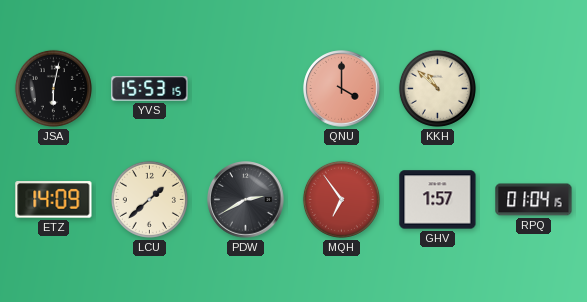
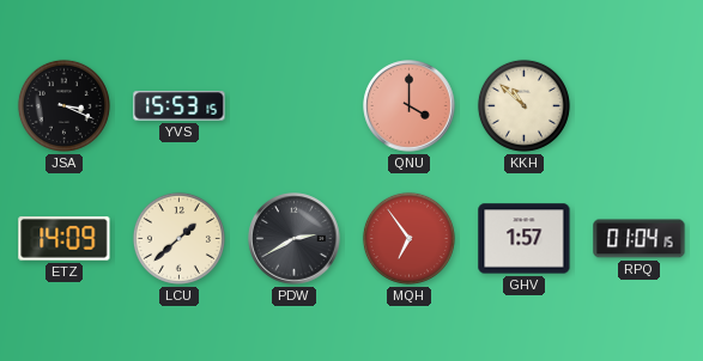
JSA: 6:02 -> 3:19
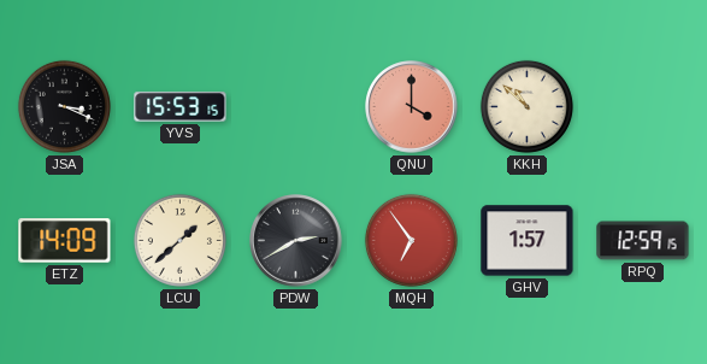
RPQ: 01:04 -> 12:59
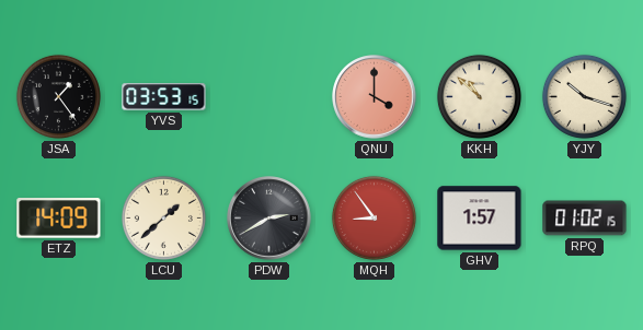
JSA: 3:19 -> 1:24
YVS: 15:53 -> 03:53
YJY: none -> 10:18
MQH: 6:54 -> 8:54
RPQ: 12:59 -> 01:02
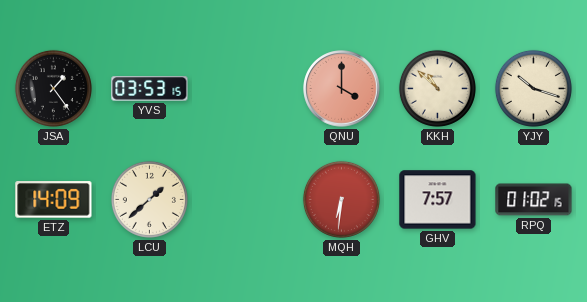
PDW: 2:40 -> none
MQH: 8:54 -> 6:31
GHV: 1:57 -> 7:57
